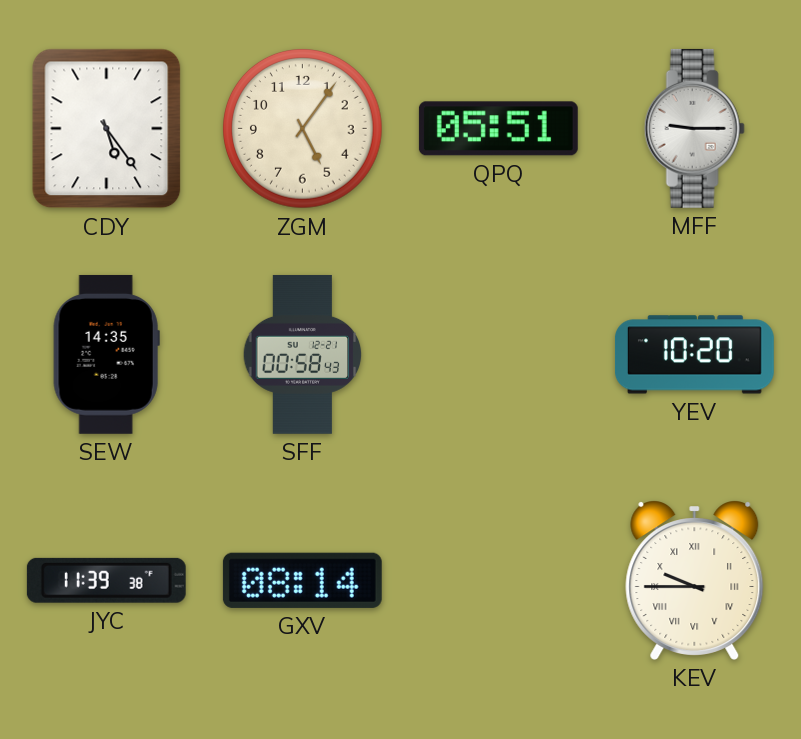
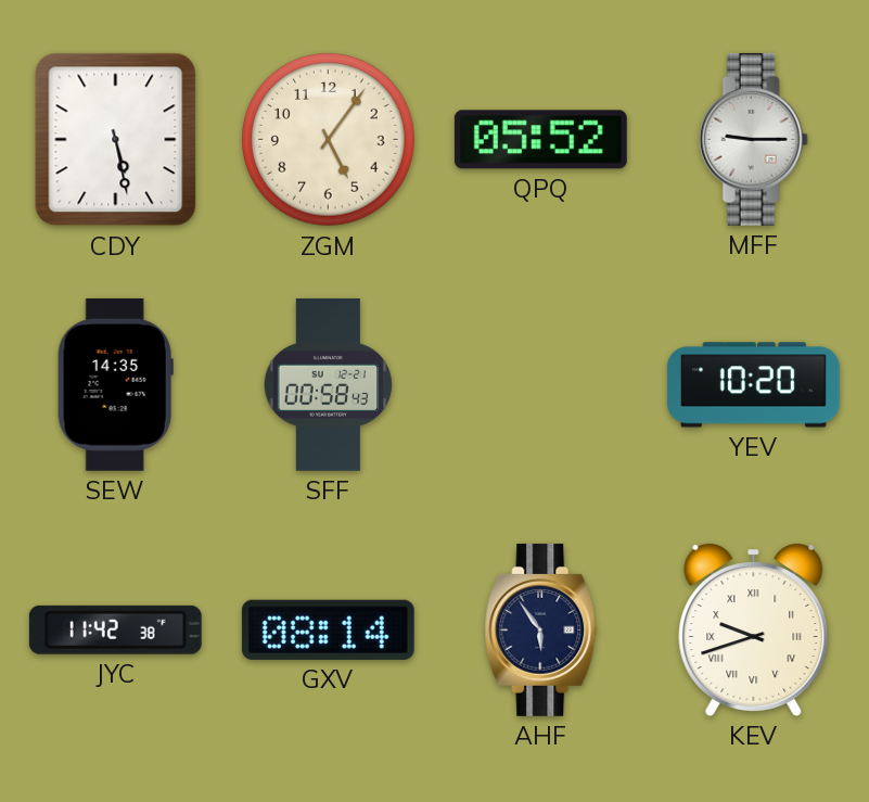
CDY: 5:24 -> 5:28
QPQ: 05:51 -> 05:52
JYC: 11:39 -> 11:42
AHF: none -> 5:54
KEV: 9:45 -> 9:42
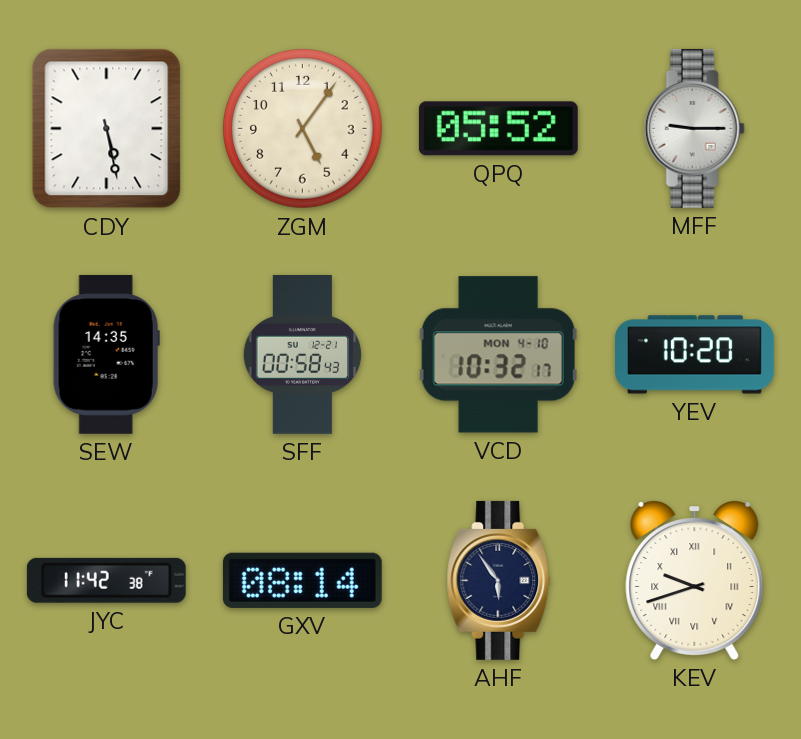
VCD: none -> 10:32
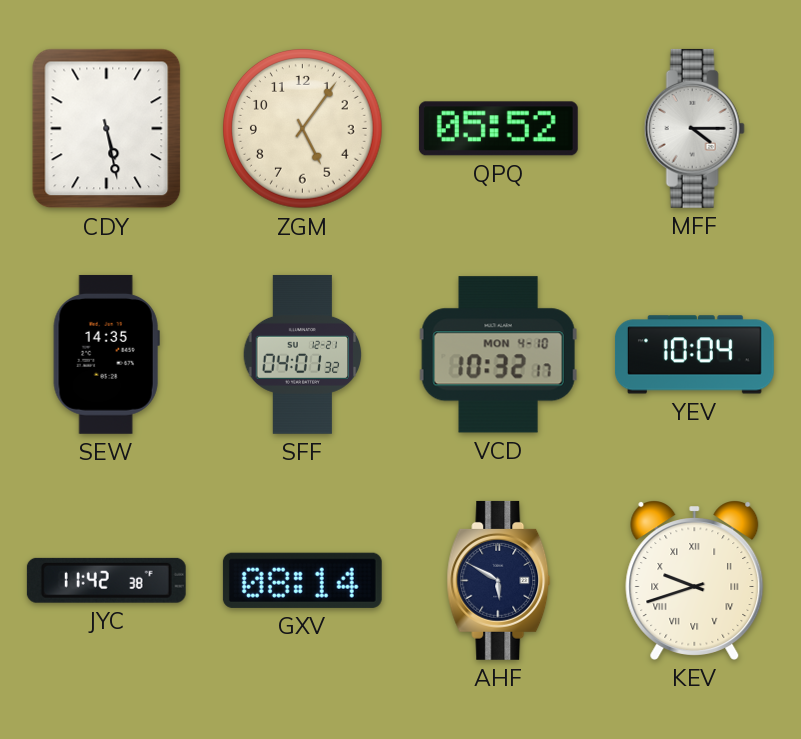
MFF: 9:15 -> 4:15
SFF: 00:58 -> 04:01
YEV: 10:20 -> 10:04
AHF: 5:54 -> 5:50
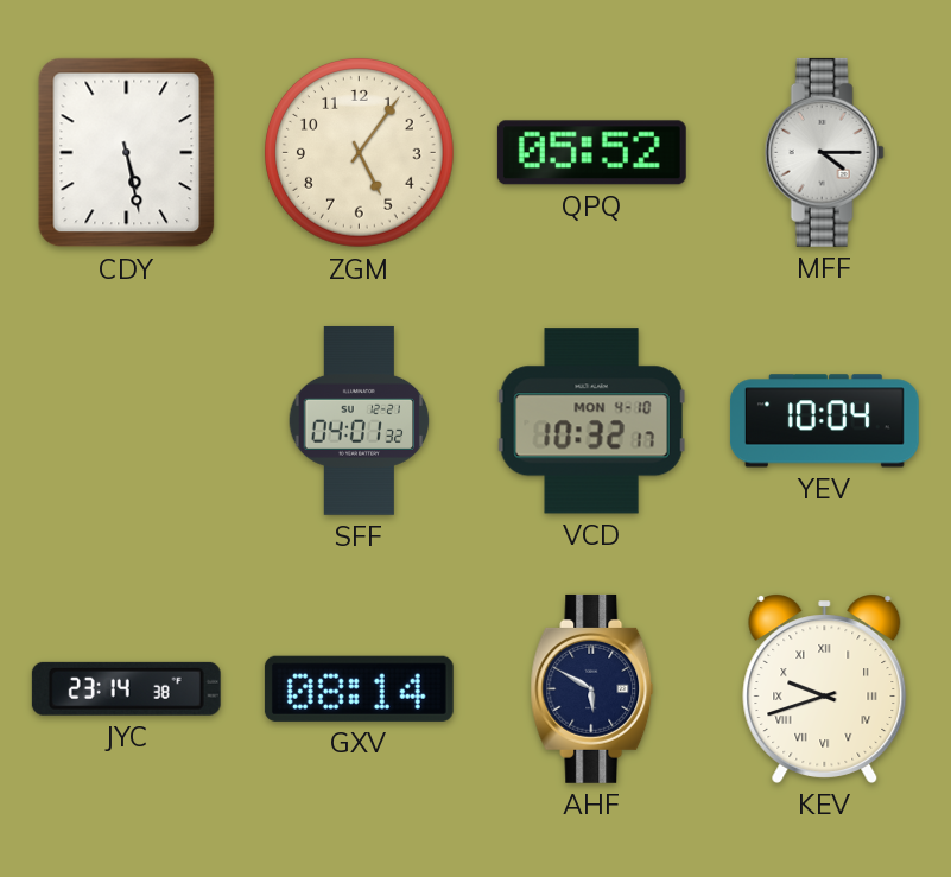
SEW: 14:35 -> none
JYC: 11:42 -> 23:14
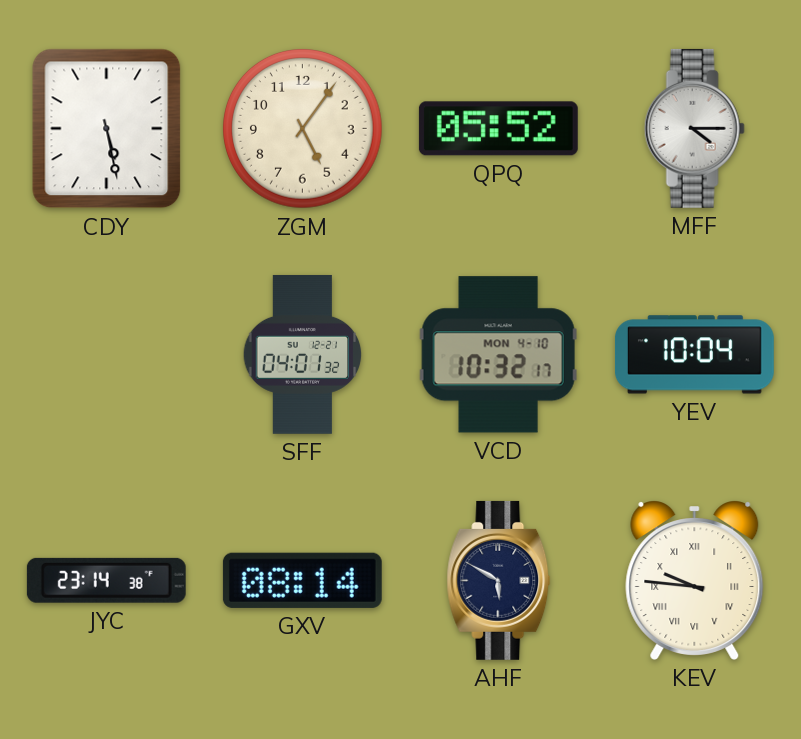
KEV: 9:42 -> 9:46
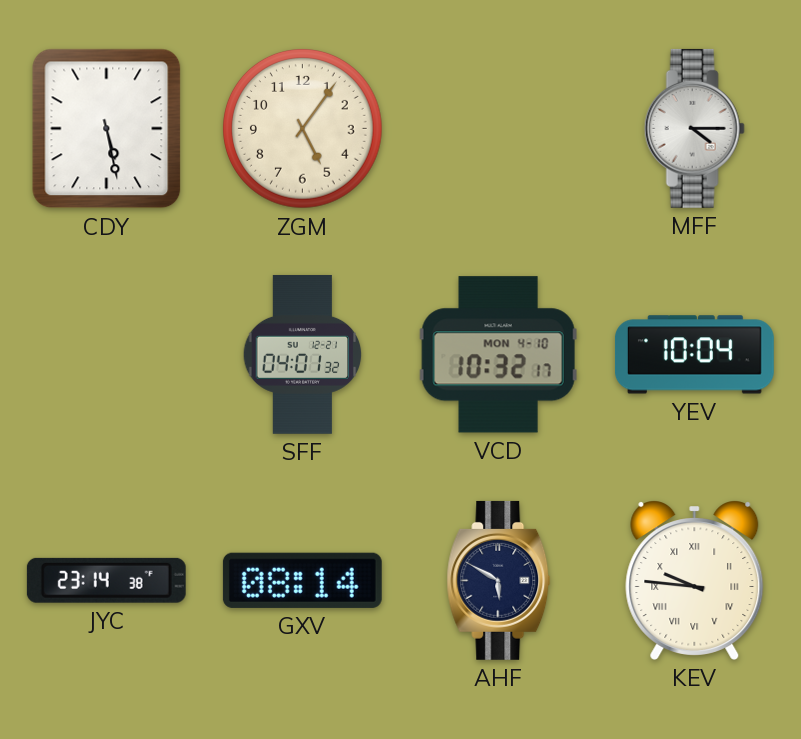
QPQ: 05:52 -> none
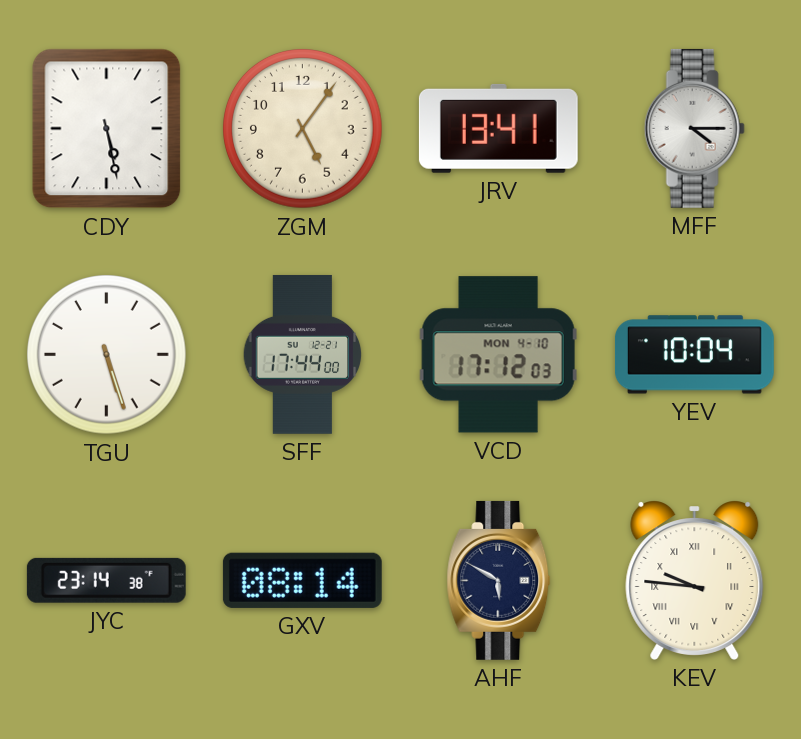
JRV: none -> 13:41
TGU: none -> 5:27
SFF: 04:01 -> 17:44
VCD: 10:32 -> 17:12
